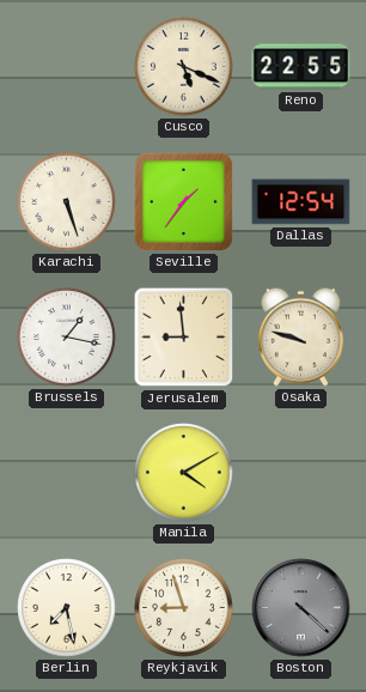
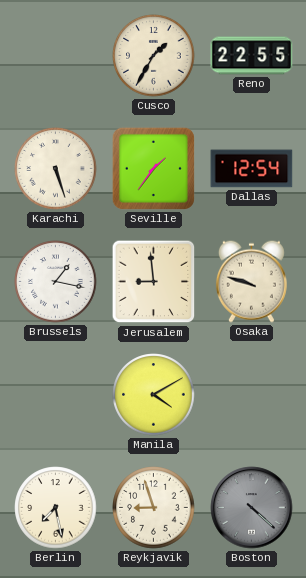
Cusco: 5:19 -> 1:35
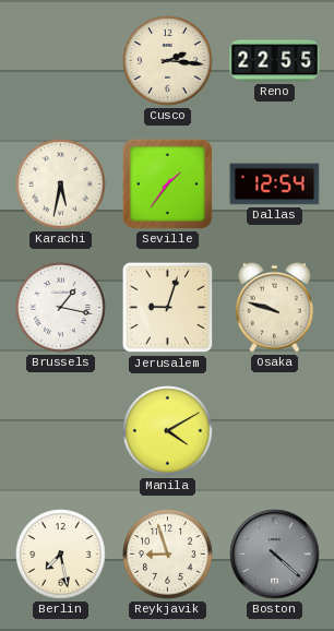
Cusco: 1:35 -> 2:16
Karachi: 5:27 -> 5:32
Jerusalem: 8:59 -> 9:03
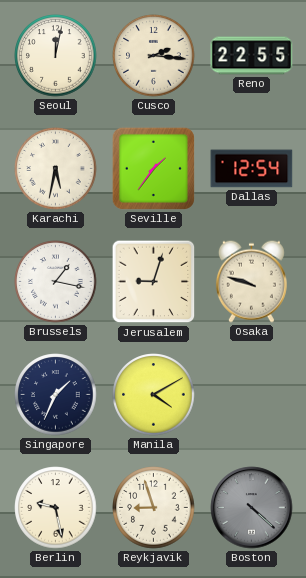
Seoul: none -> 12:02
Singapore: none -> 1:34
Berlin: 7:28 -> 9:28
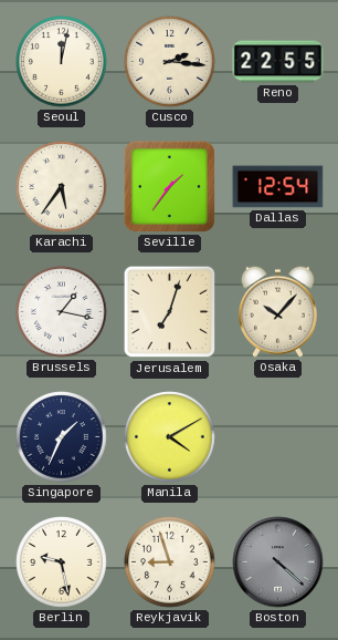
Karachi: 5:32 -> 5:36
Jerusalem: 9:03 -> 7:03
Osaka: 9:48 -> 10:07
